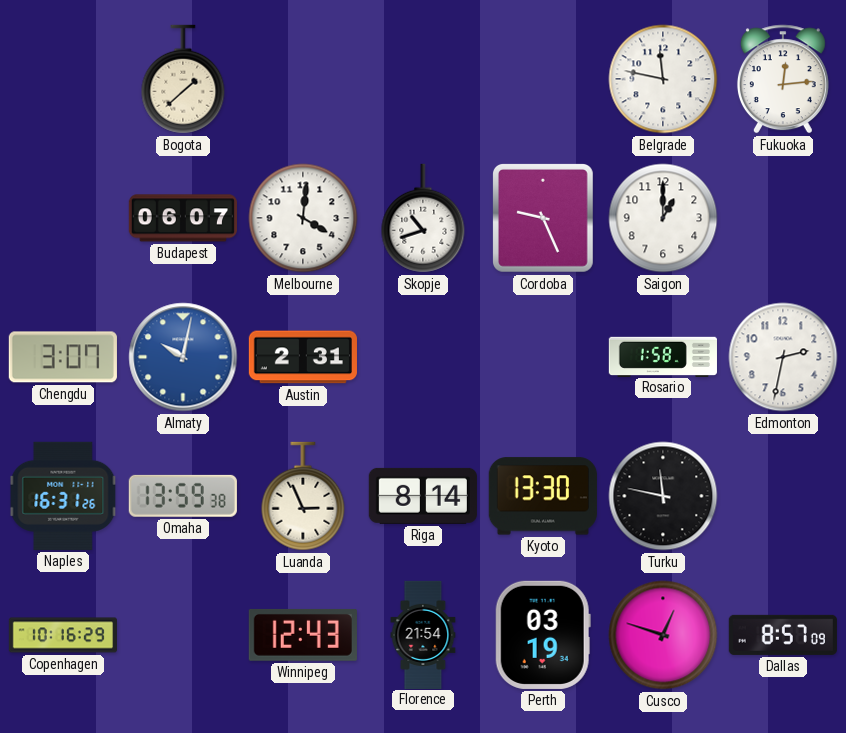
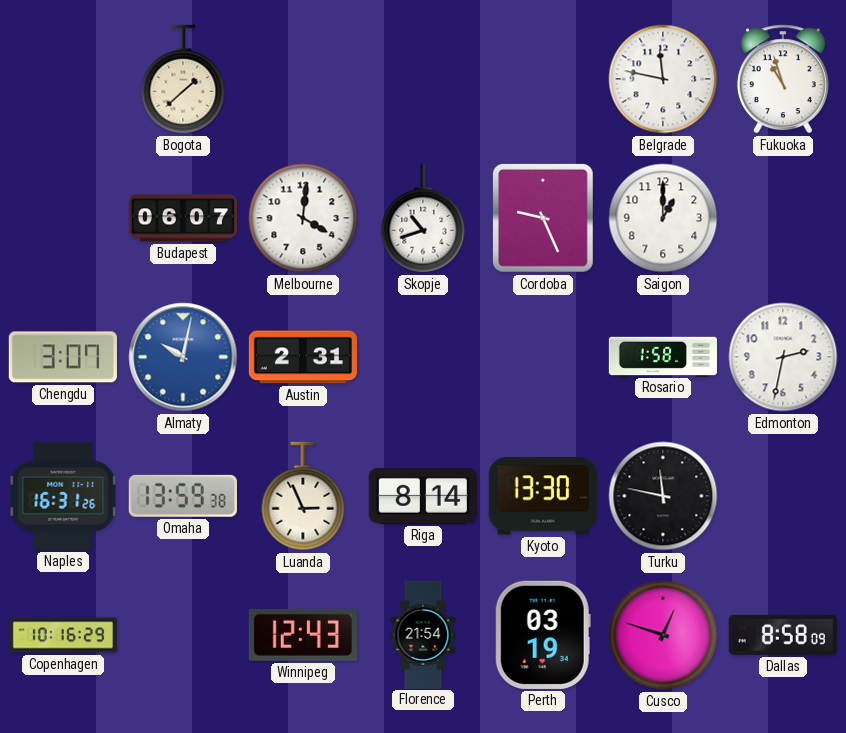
Fukuoka: 12:14 -> 10:57
Dallas: 8:57 -> 8:58
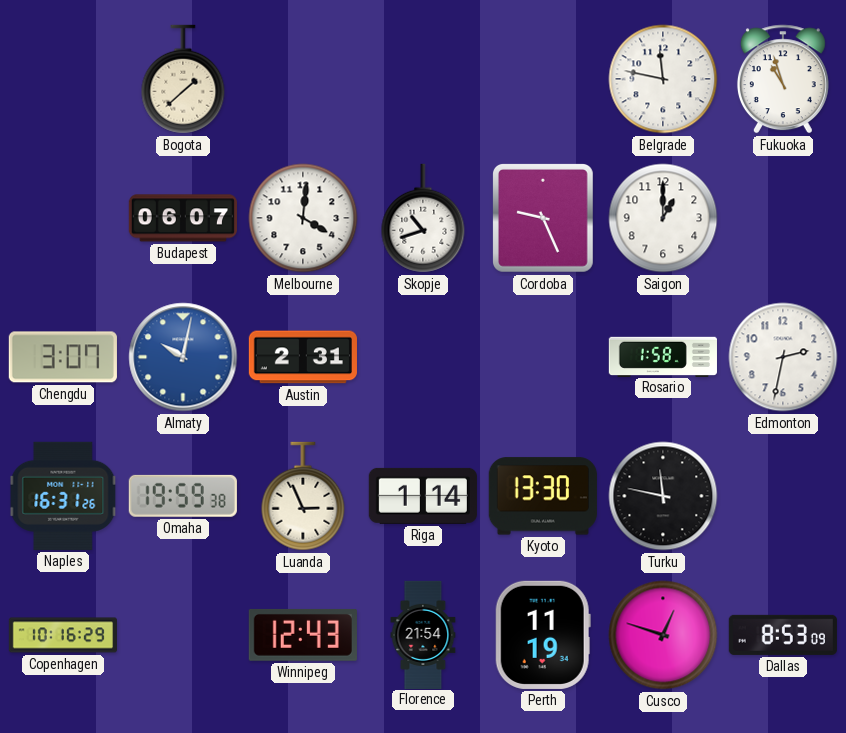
Omaha: 13:59 -> 19:59
Riga: 8:14 -> 1:14
Perth: 03:19 -> 11:19
Dallas: 8:58 -> 8:53
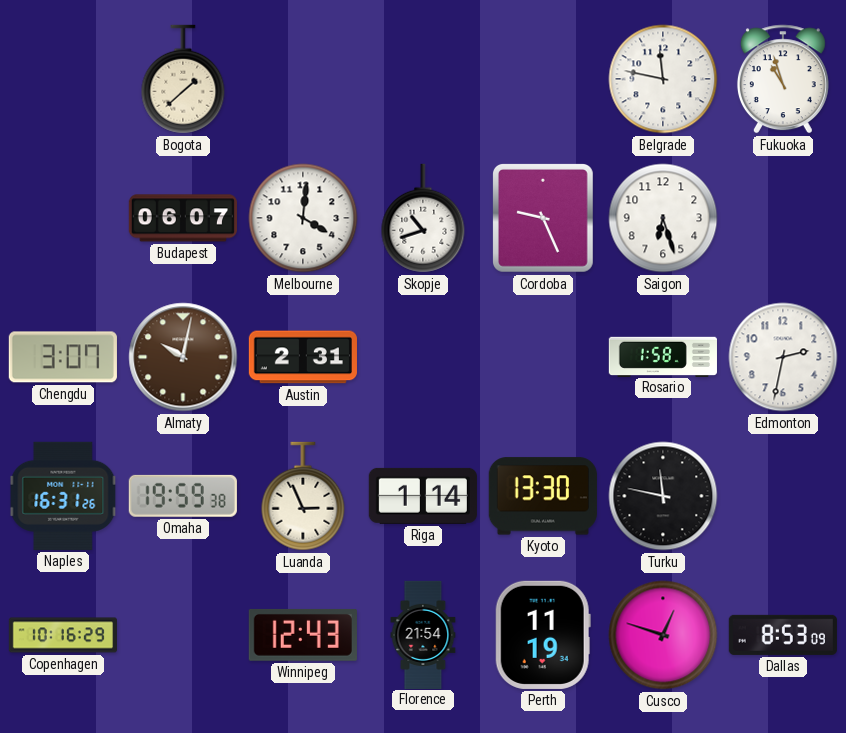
Saigon: 1:00 -> 6:27
Almaty dial: blue -> brown
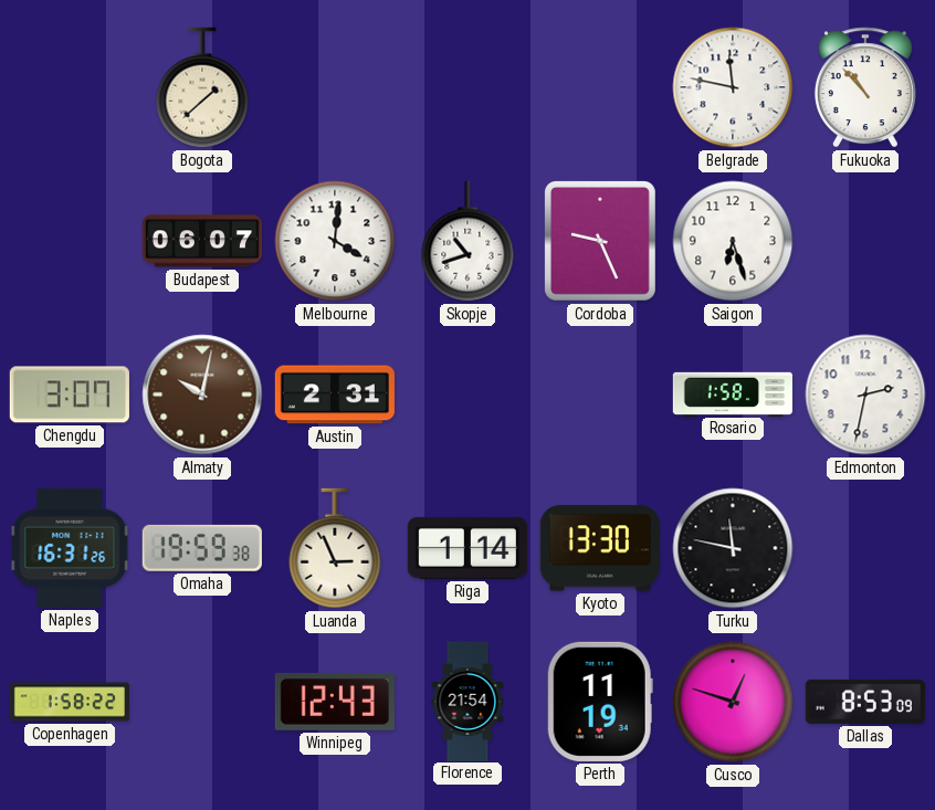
Fukuoka: 10:57 -> 10:53
Copenhagen: 10:16 -> 1:58
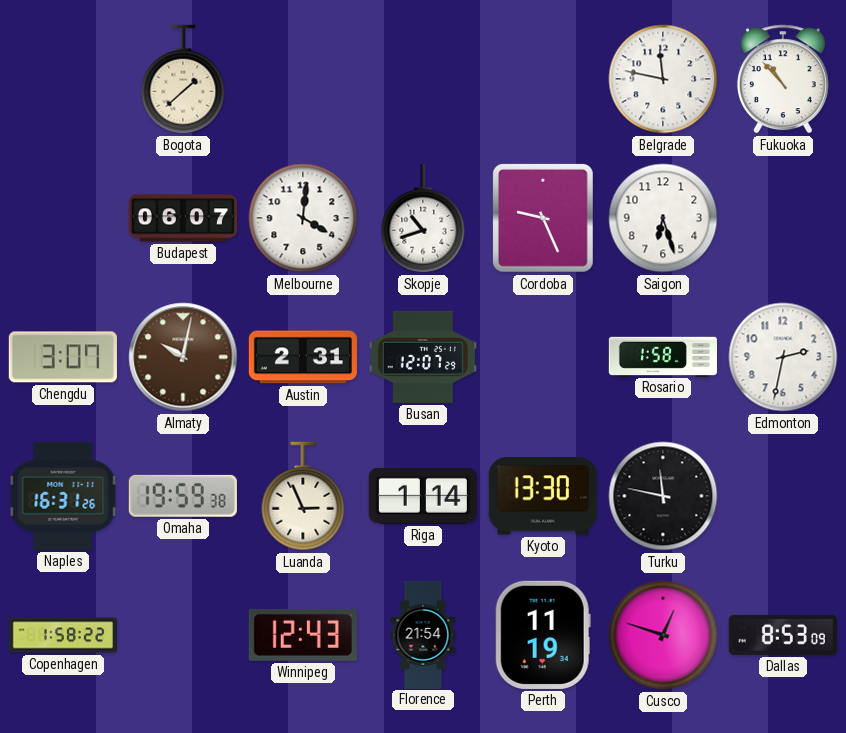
Busan: none -> 12:07
